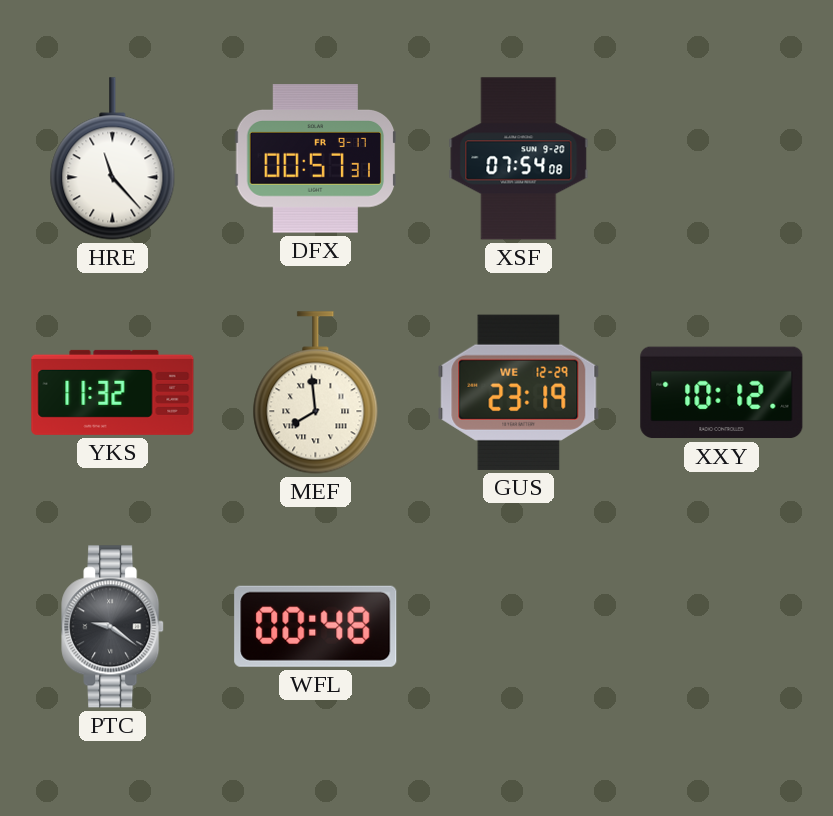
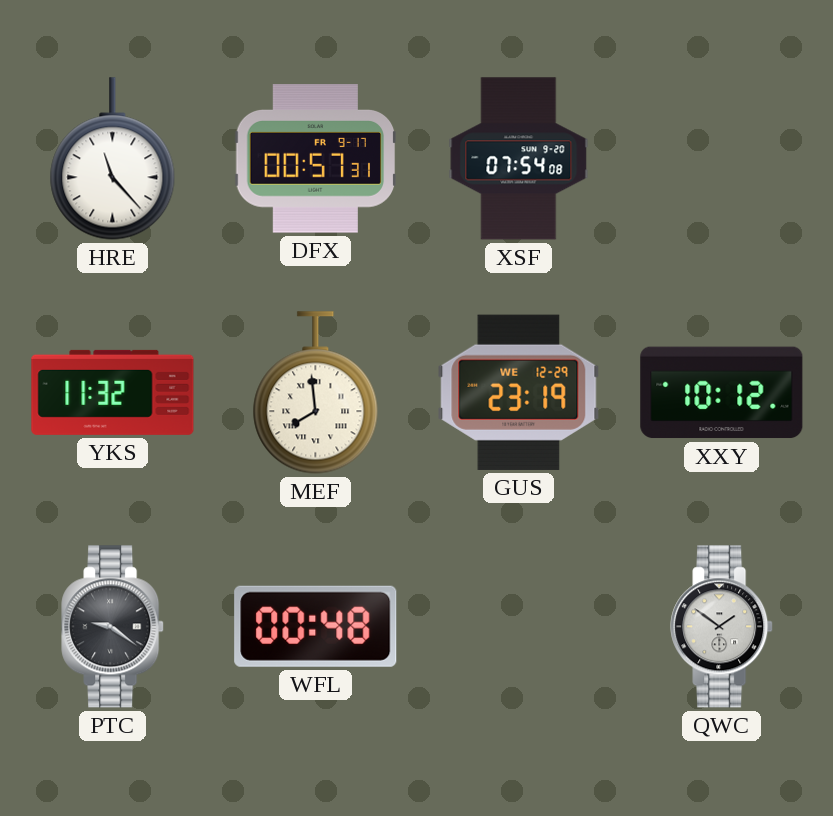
QWC: none -> 1:51
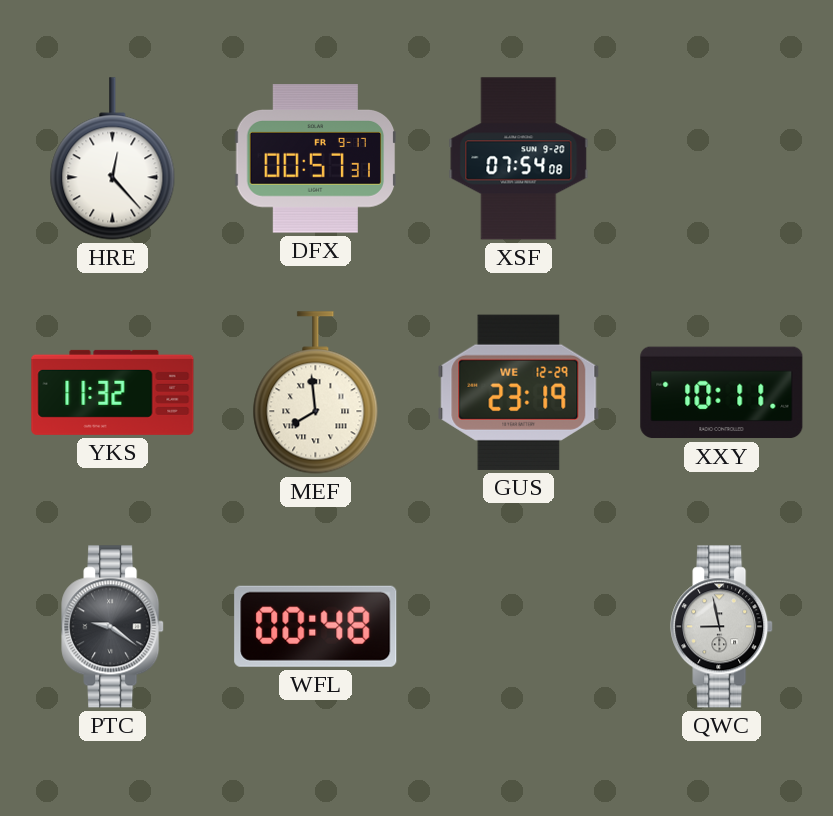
HRE: 11:23 -> 12:23
XXY: 10:12 -> 10:11
QWC: 1:51 -> 8:58
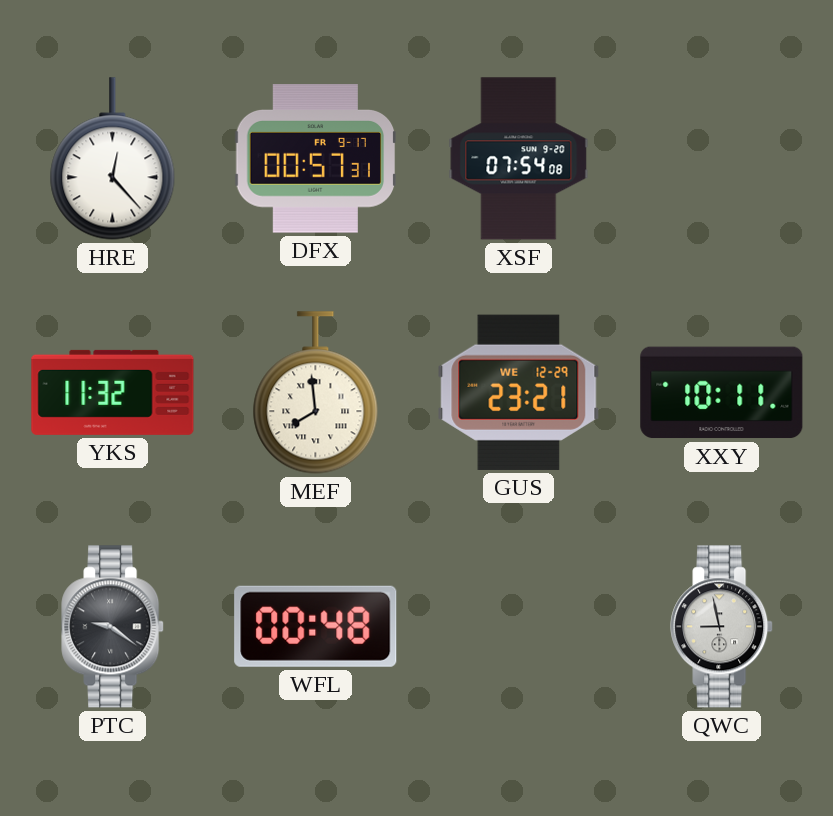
GUS: 23:19 -> 23:21
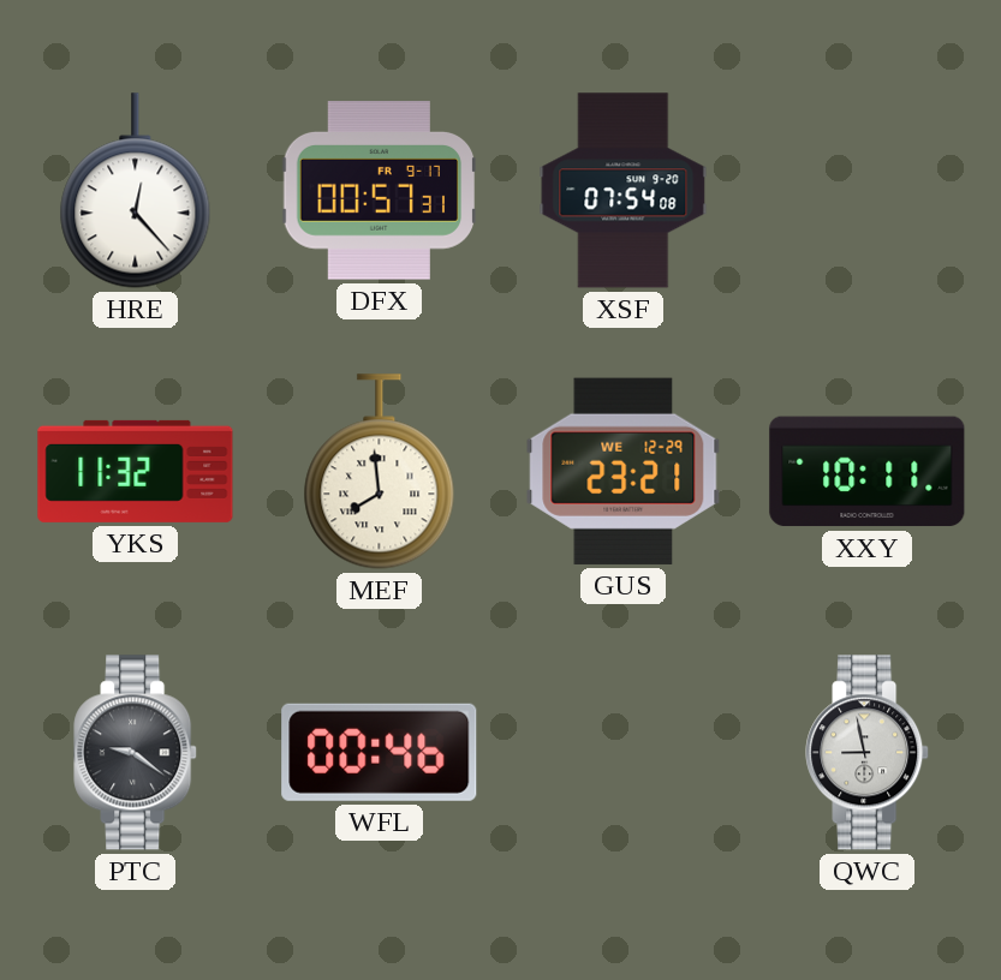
WFL: 00:48 -> 00:46
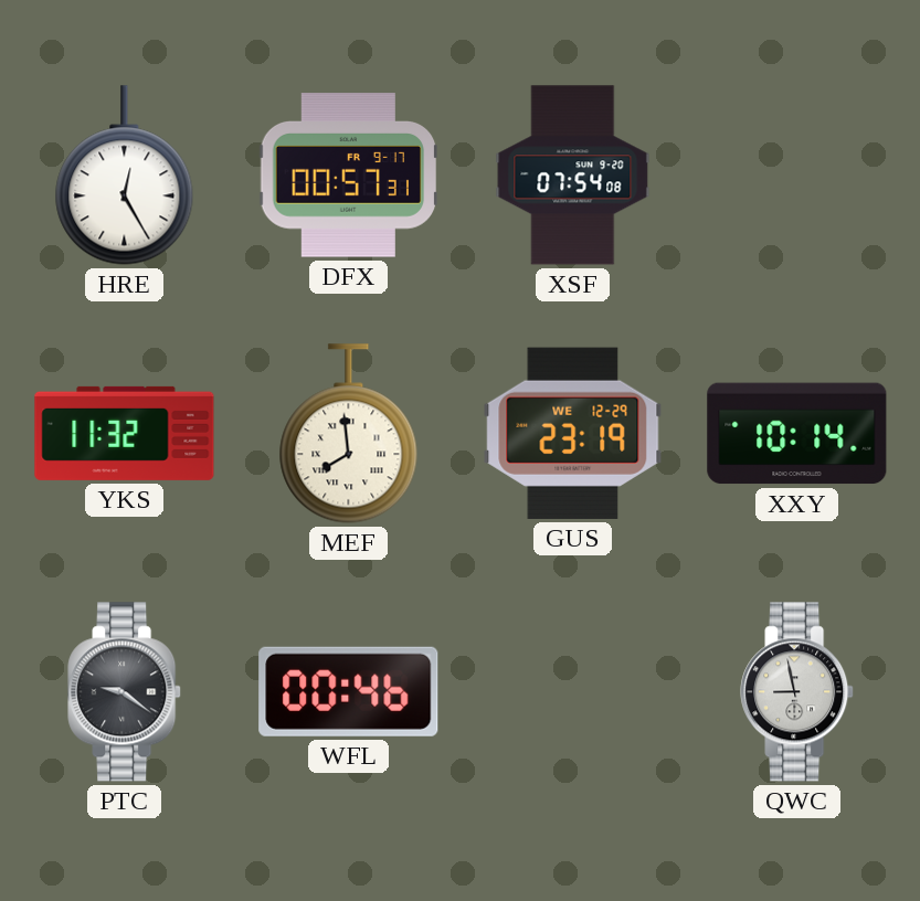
HRE: 12:23 -> 12:25
GUS: 23:21 -> 23:19
XXY: 10:11 -> 10:14
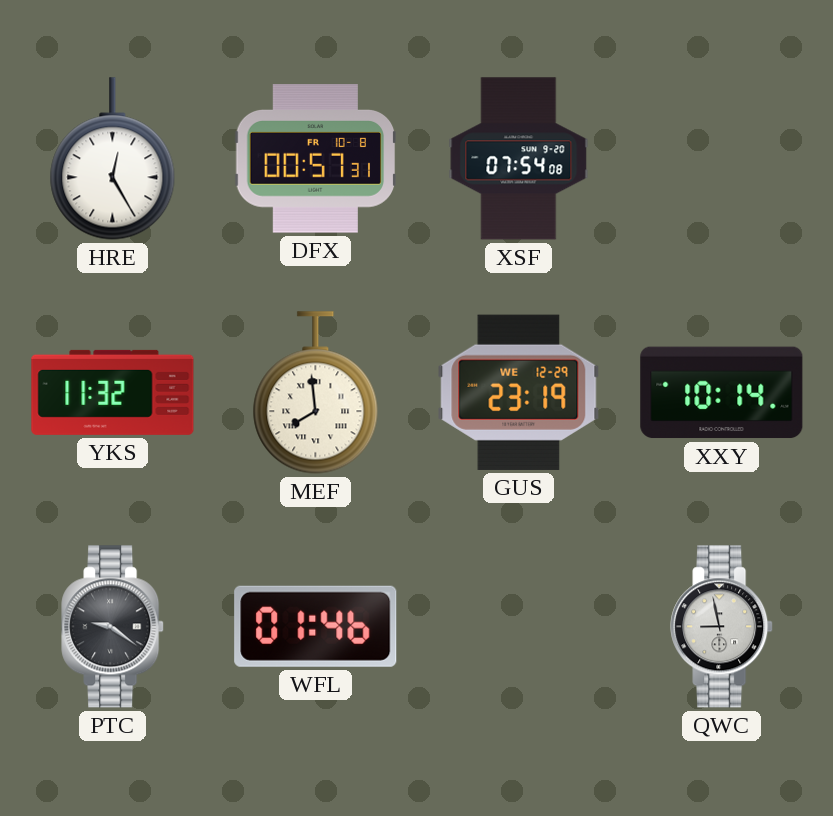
DFX date: FR 9-17 -> FR 10-8
WFL: 00:46 -> 01:46
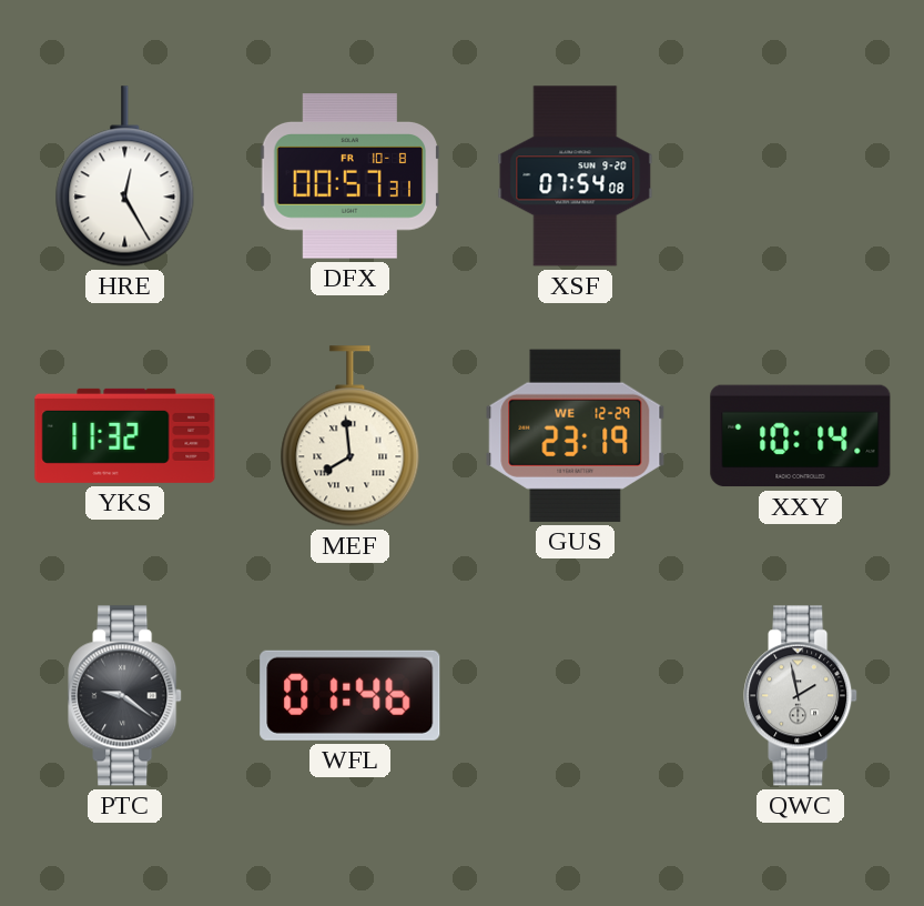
QWC: 8:58 -> 1:58
